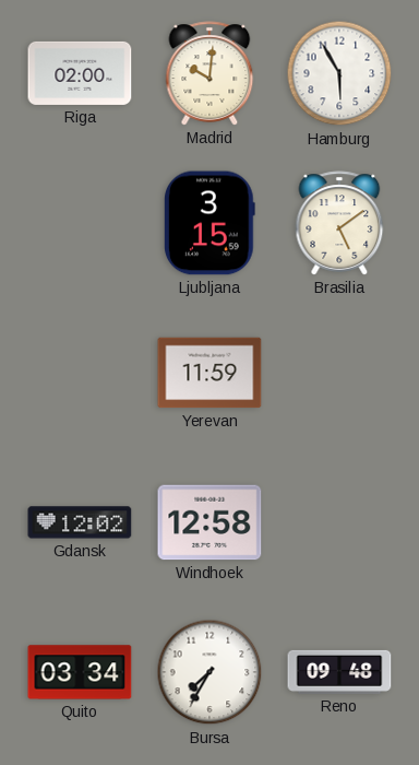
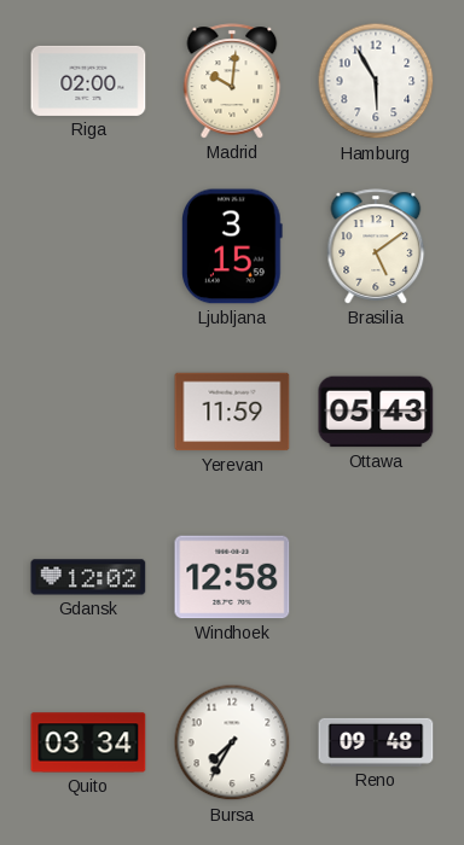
Ottawa: none -> 05:43
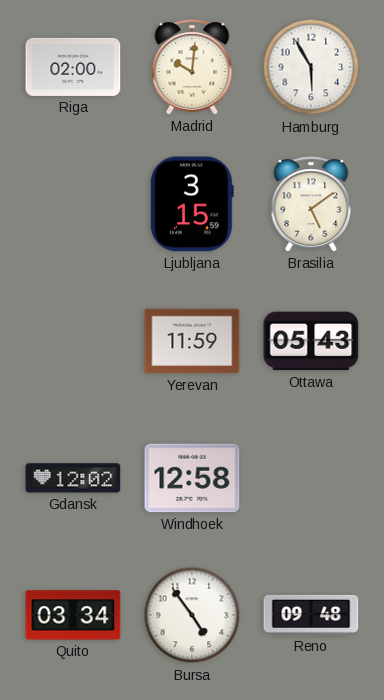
Bursa: 7:35 -> 4:54
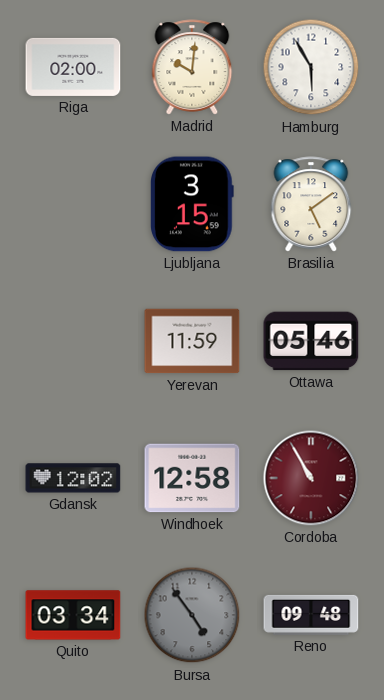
Ottawa: 05:43 -> 05:46
Cordoba: none -> 10:55
Bursa dial: white -> grey
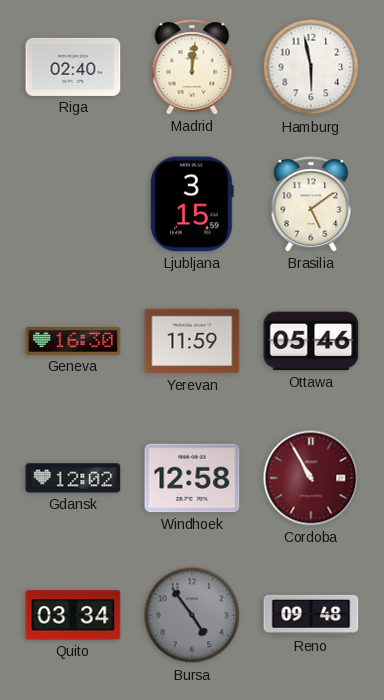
Riga: 02:00 -> 02:40
Madrid: 10:01 -> 12:01
Hamburg: 5:55 -> 5:58
Geneva: none -> 16:30
